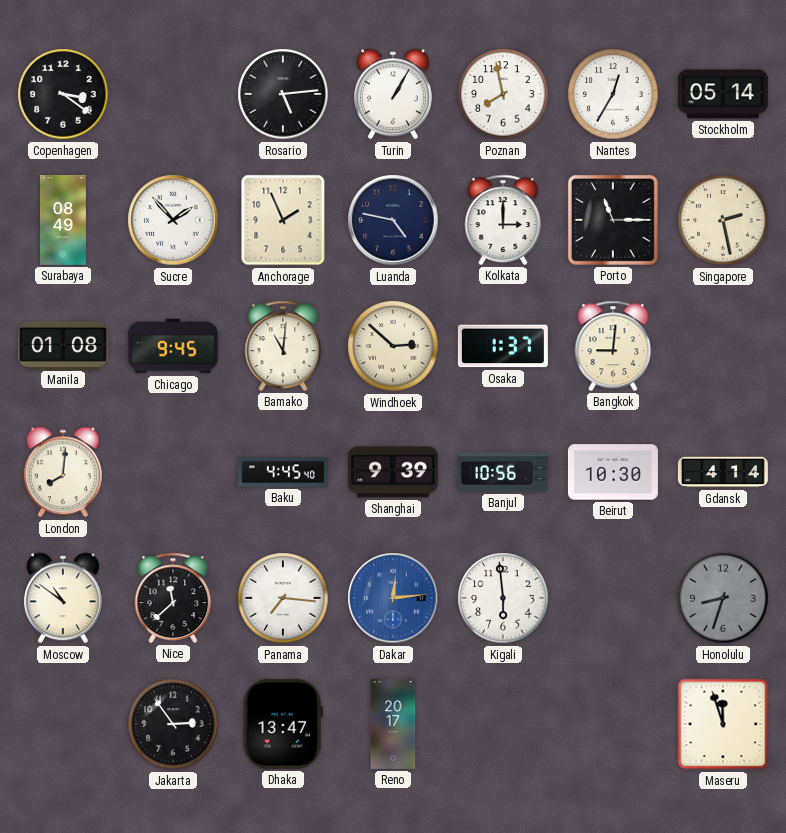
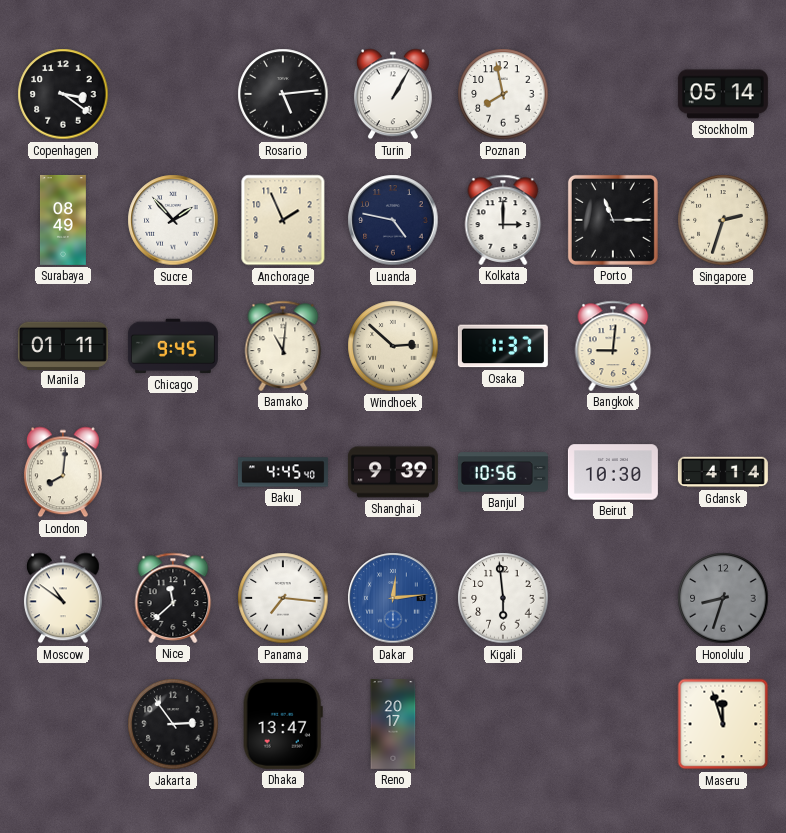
Nantes: 12:35 -> none
Singapore: 2:28 -> 2:33
Manila: 01:08 -> 01:11
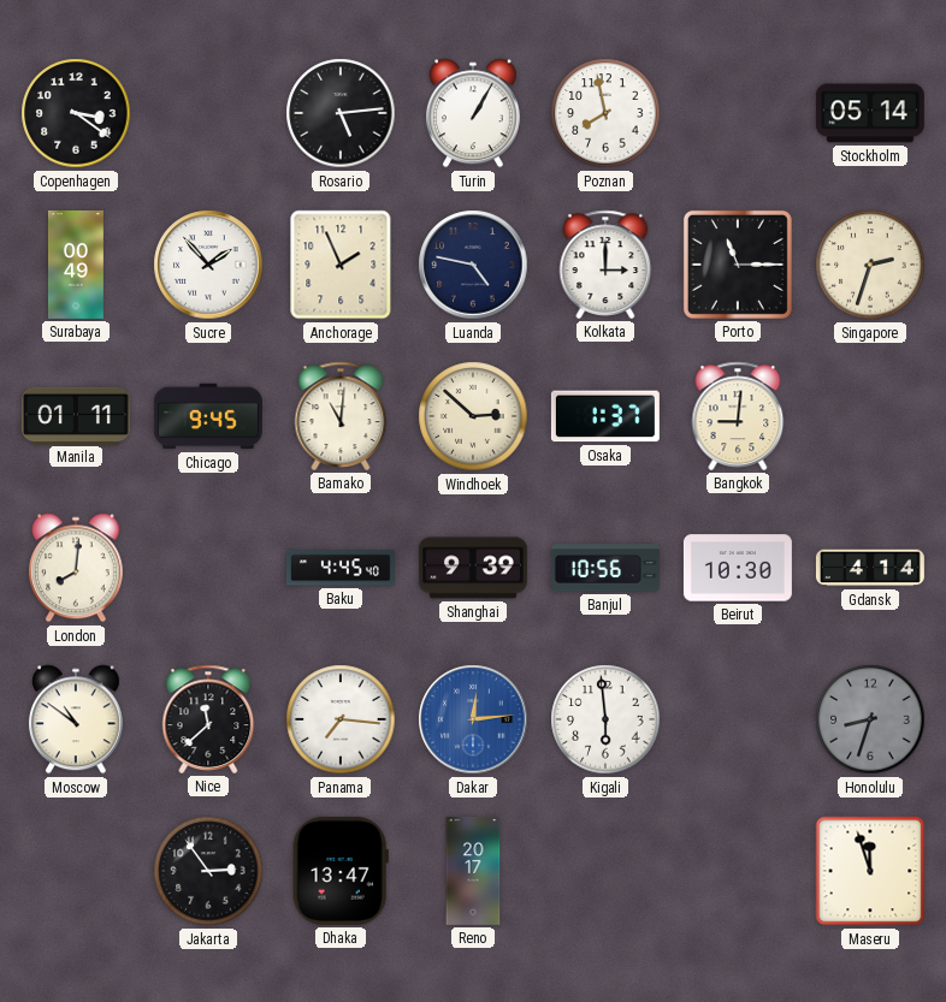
Surabaya: 08:49 -> 00:49
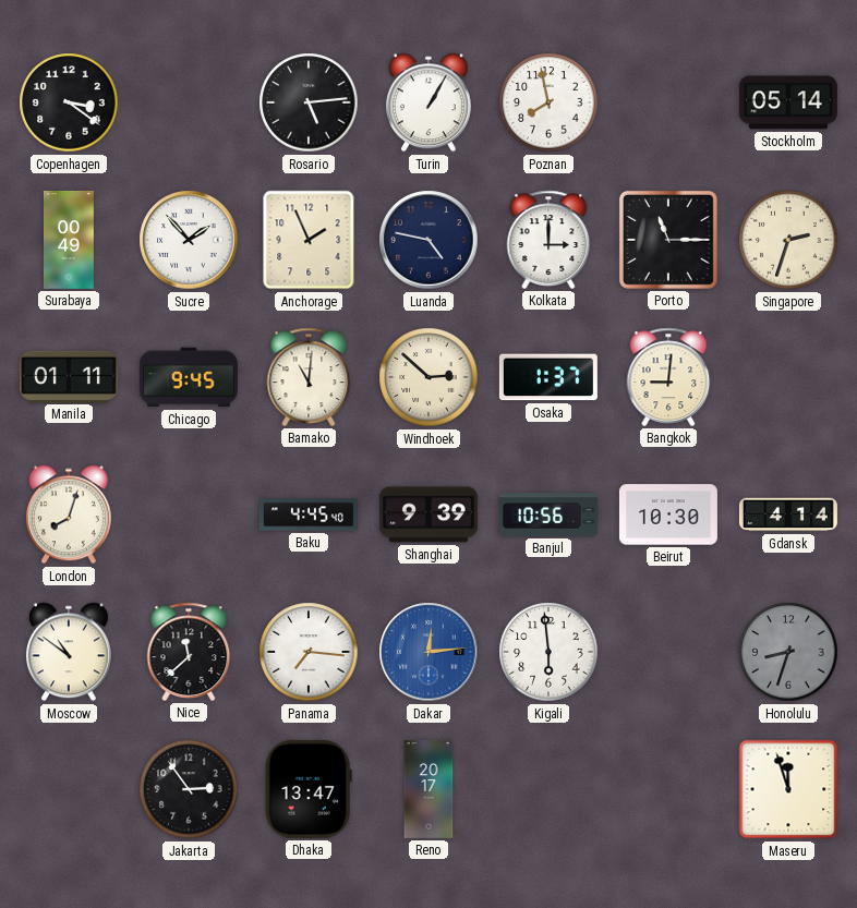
London: 8:01 -> 8:03
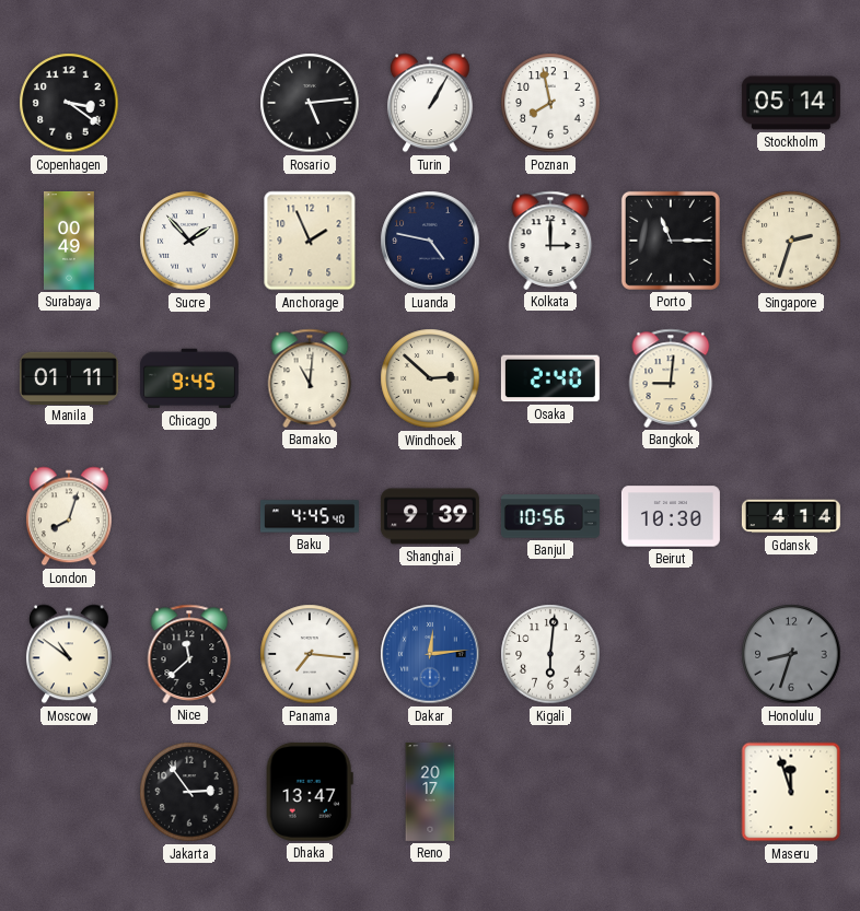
Osaka: 1:37 -> 2:40
Kigali: 5:59 -> 6:01
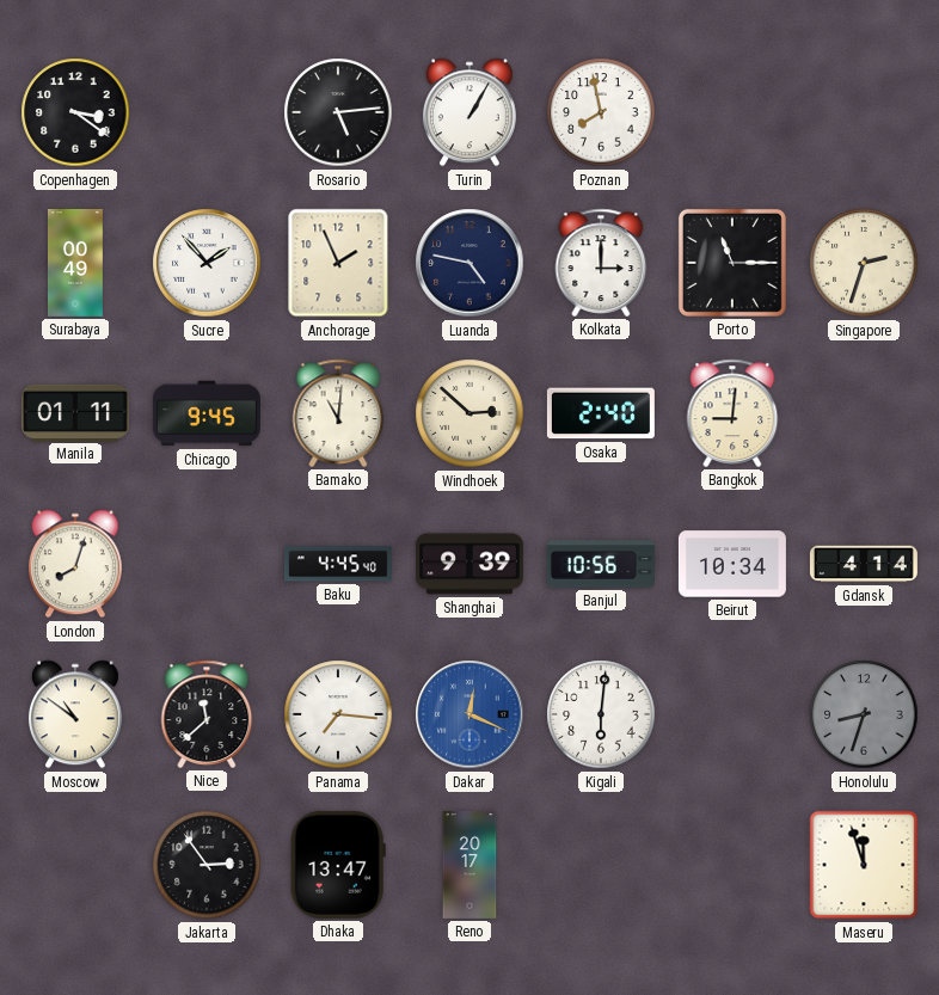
Stockholm: 05:14 -> none
Beirut: 10:30 -> 10:34
Dakar: 12:14 -> 12:19
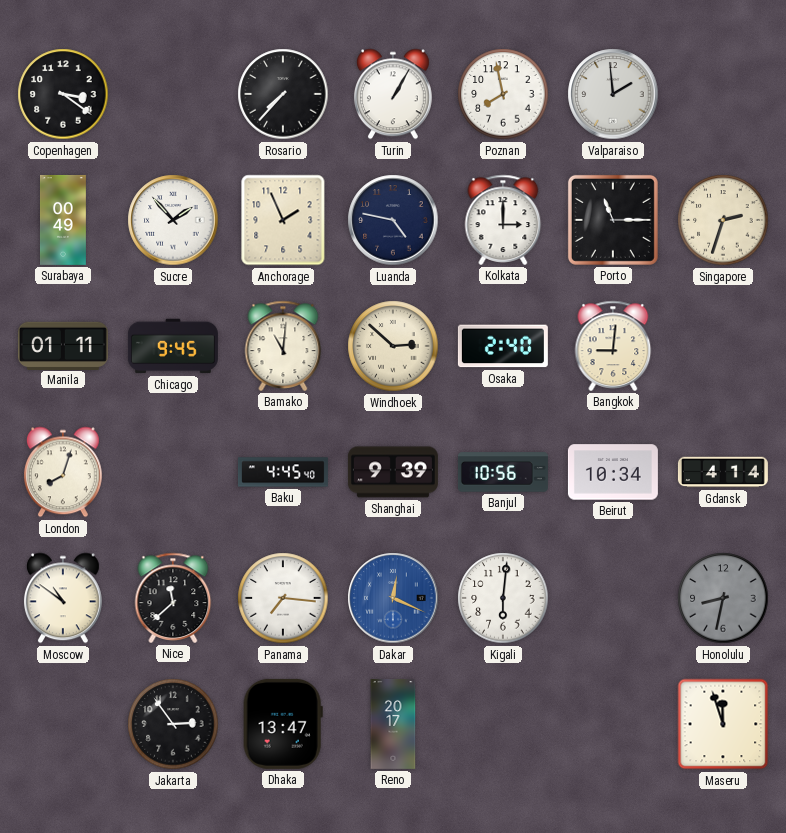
Rosario: 5:14 -> 7:37
Valparaiso: none -> 1:59
Honolulu: 8:33 -> 8:32
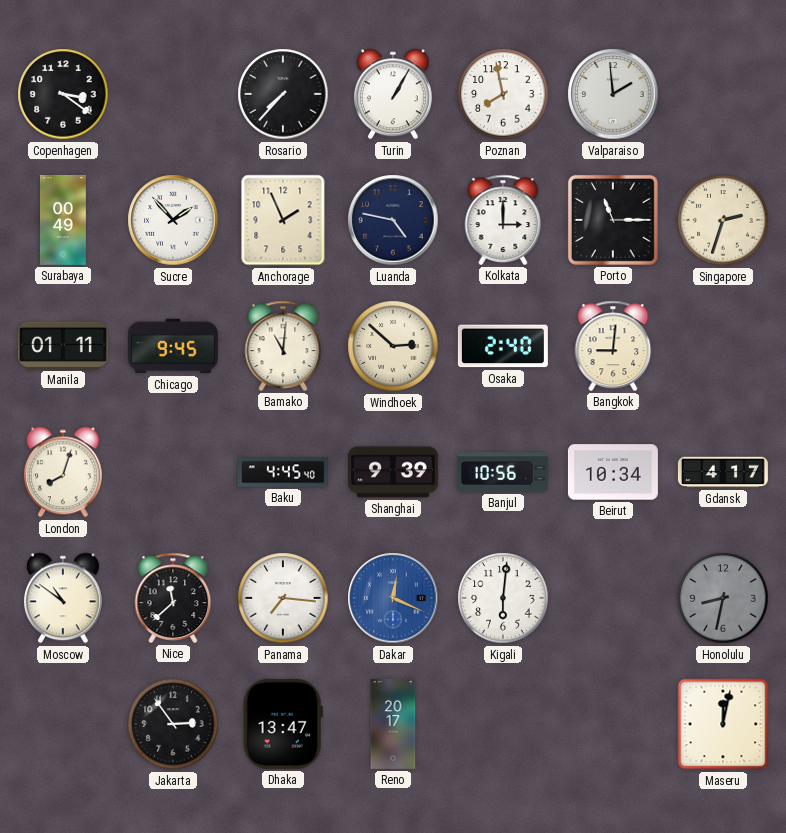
Gdansk: 4:14 -> 4:17
Maseru: 11:57 -> 12:02
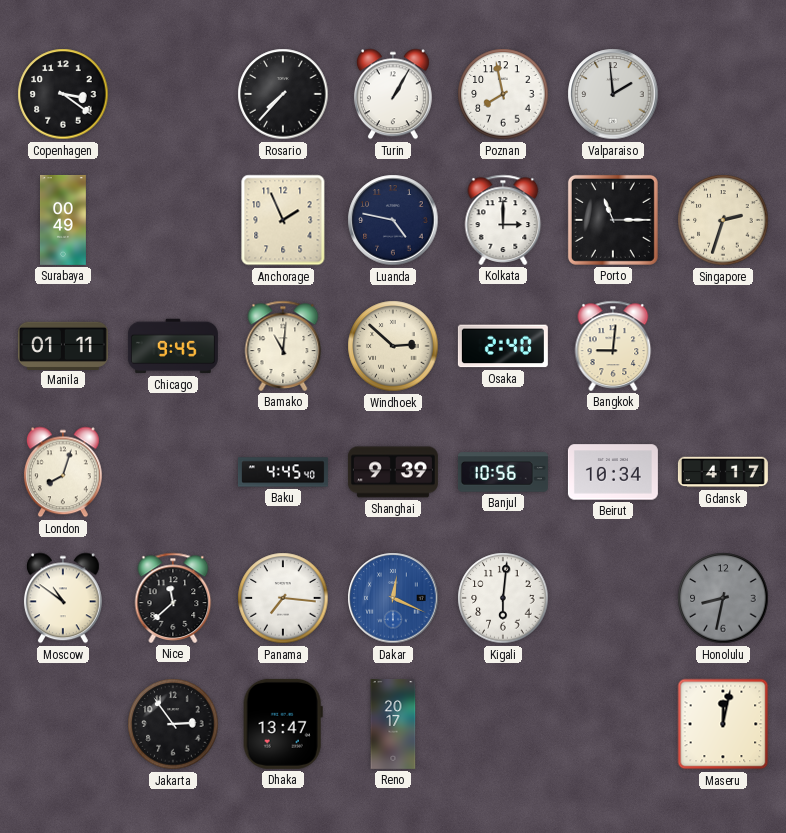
Sucre: 1:53 -> none
